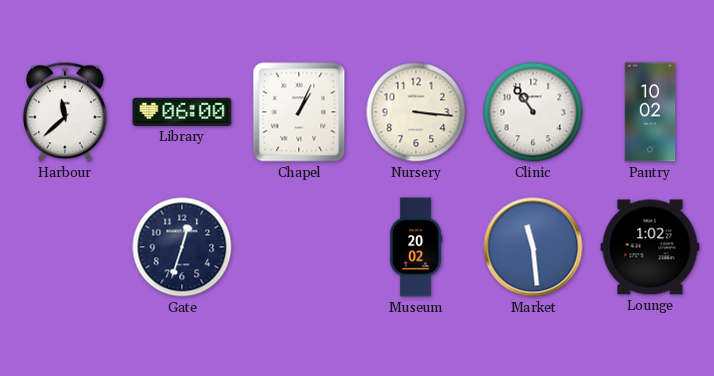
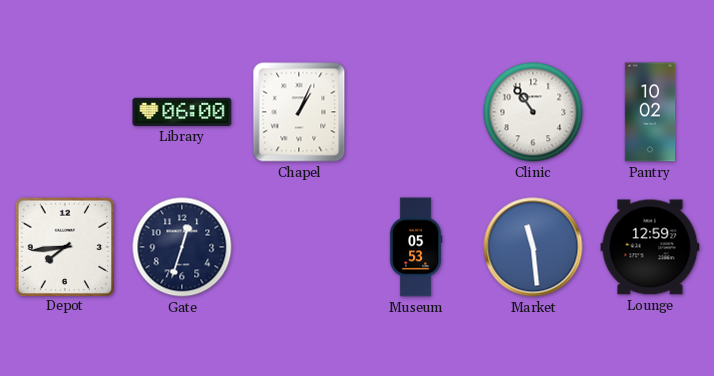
Harbour: 11:38 -> none
Nursery: 3:16 -> none
Depot: none -> 7:44
Museum: 20:02 -> 05:53
Lounge: 1:02 -> 12:59
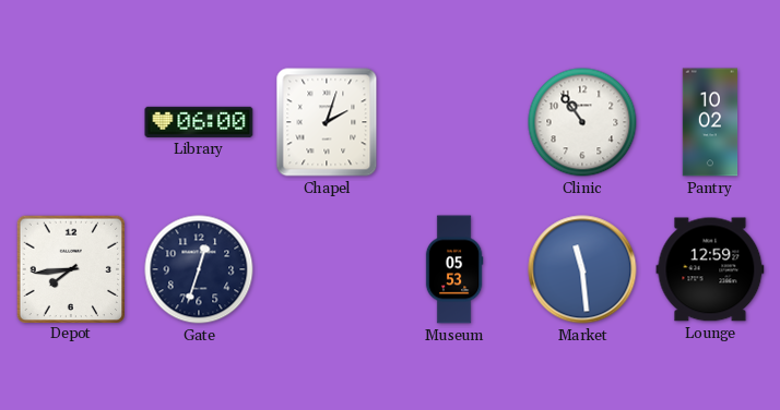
Chapel: 1:04 -> 2:03
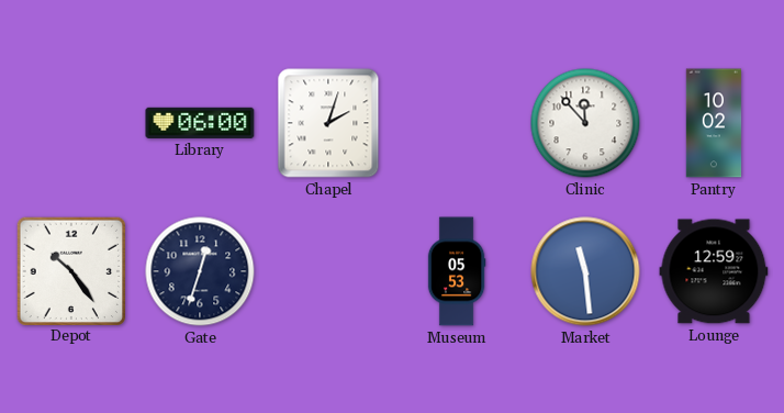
Clinic: 10:54 -> 11:53
Depot: 7:44 -> 10:24
